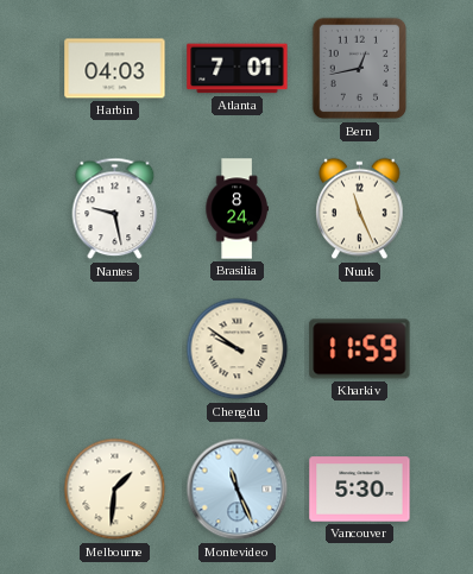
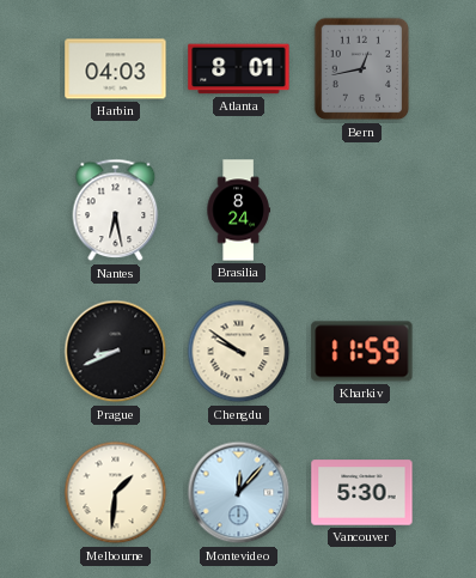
Atlanta: 7:01 -> 8:01
Nantes: 9:28 -> 6:28
Nuuk: 11:26 -> none
Prague: none -> 8:41
Montevideo: 11:26 -> 12:07
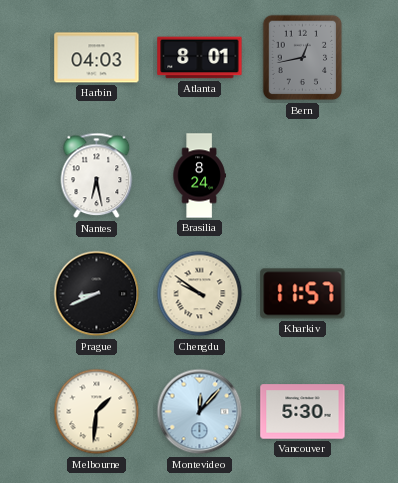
Kharkiv: 11:59 -> 11:57
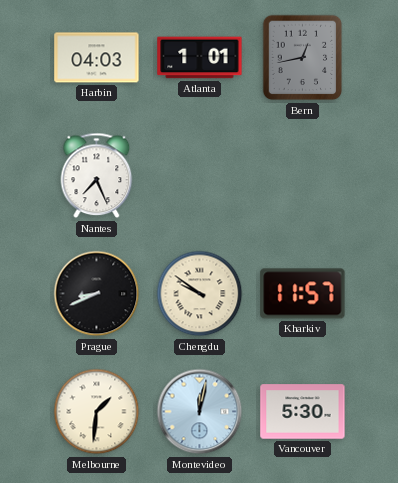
Atlanta: 8:01 -> 1:01
Nantes: 6:28 -> 7:26
Brasilia: 8:24 -> none
Montevideo: 12:07 -> 12:02
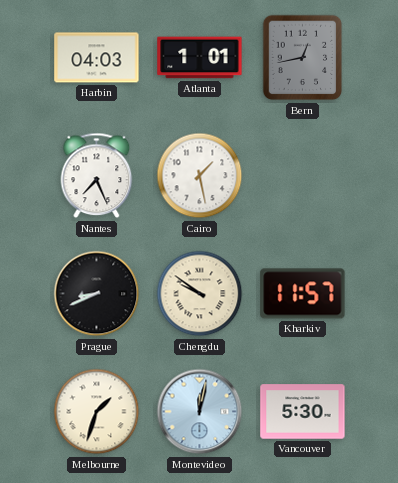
Cairo: none -> 1:28
Melbourne: 1:31 -> 1:33
